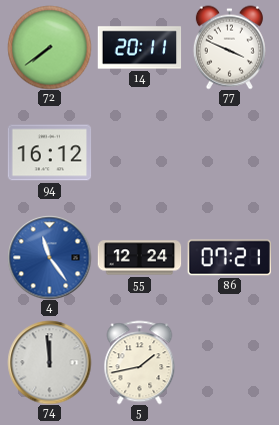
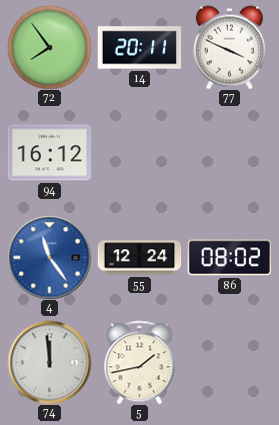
72: 7:39 -> 7:54
86: 07:21 -> 08:02
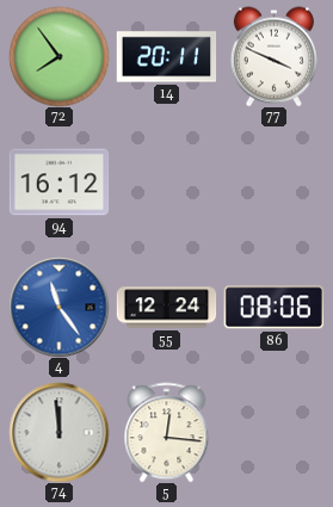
86: 08:02 -> 08:06
5: 1:43 -> 12:16
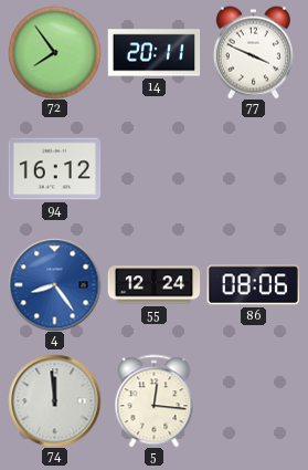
4: 11:24 -> 8:24
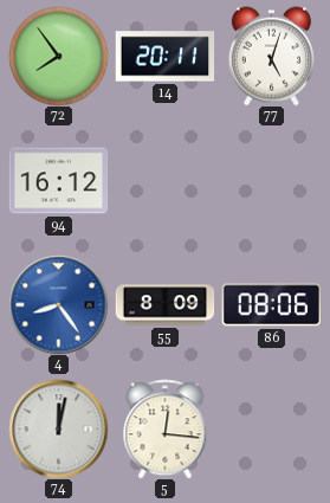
77: 3:49 -> 5:03
55: 12:24 -> 8:09
74: 11:59 -> 12:02
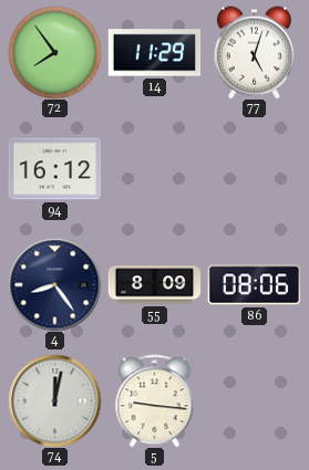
14: 20:11 -> 11:29
4 dial: blue -> navy
5: 12:16 -> 9:16
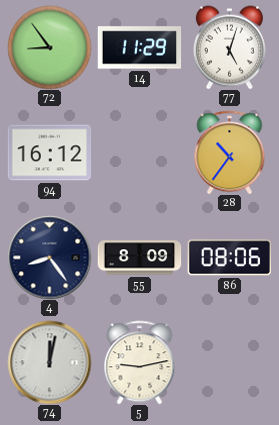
72: 7:54 -> 8:54
28: none -> 10:36
5: 9:16 -> 9:13
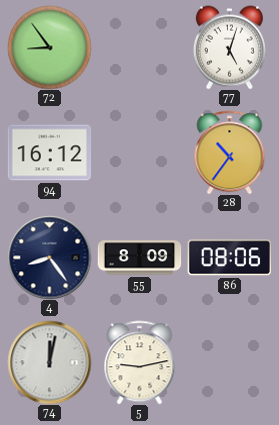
14: 11:29 -> none
